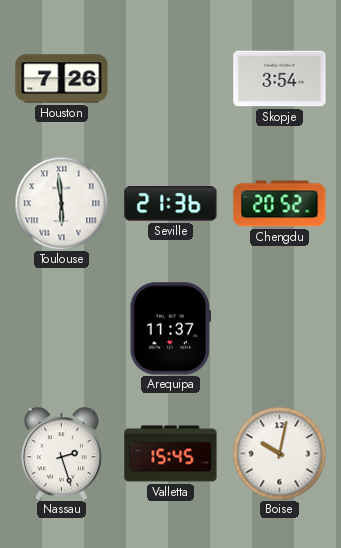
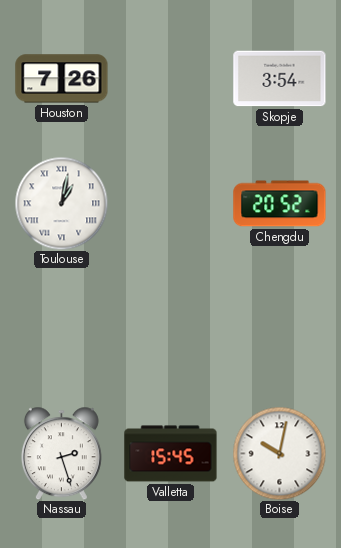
Toulouse: 5:59 -> 1:02
Seville: 21:36 -> none
Arequipa: 11:37 -> none
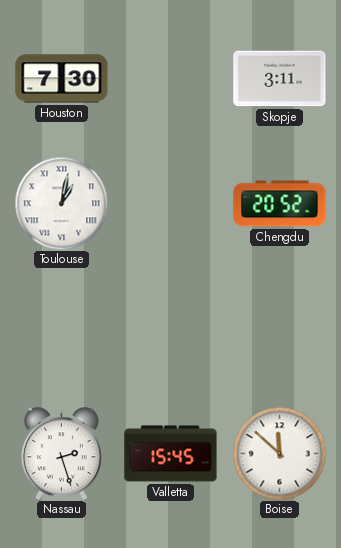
Houston: 7:26 -> 7:30
Skopje: 3:54 -> 3:11
Boise: 10:02 -> 11:52
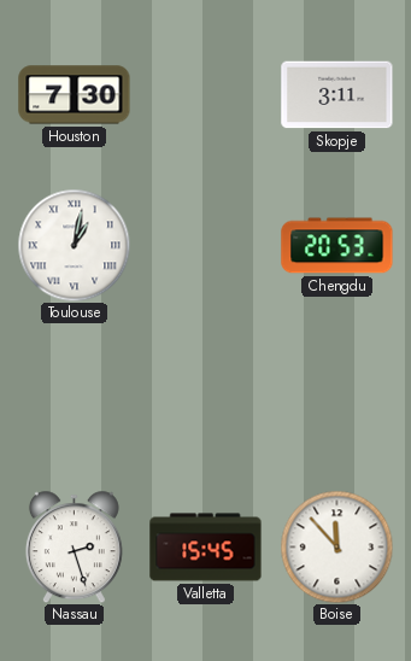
Chengdu: 20:52 -> 20:53
Boise: 11:52 -> 11:53
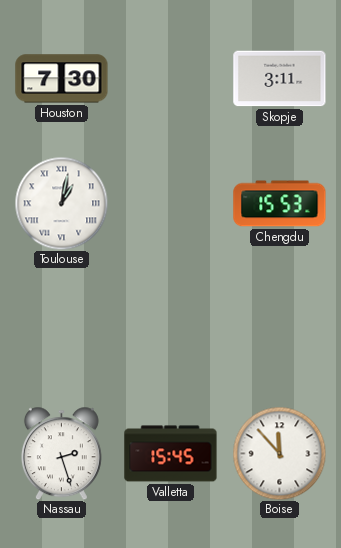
Chengdu: 20:53 -> 15:53
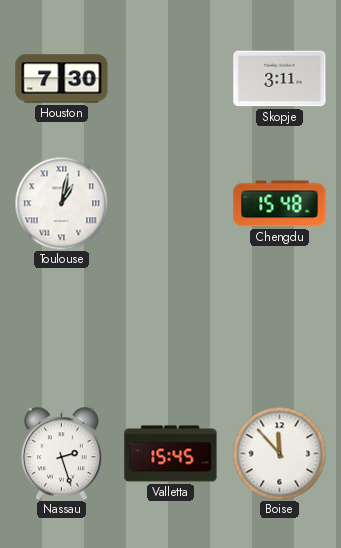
Chengdu: 15:53 -> 15:48
